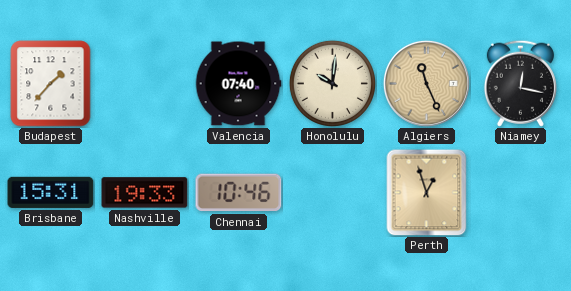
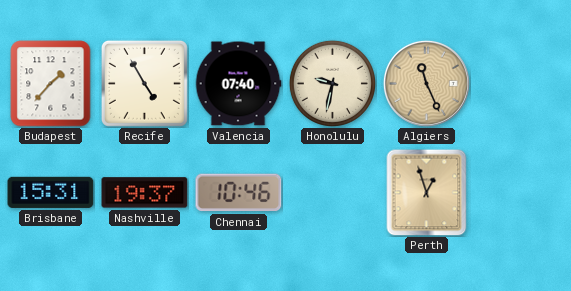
Recife: none -> 4:55
Honolulu: 10:01 -> 9:32
Niamey: 12:17 -> none
Nashville: 19:33 -> 19:37
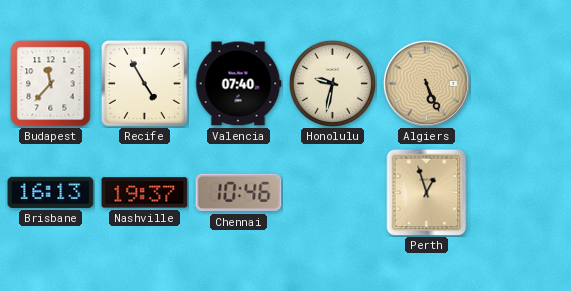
Budapest: 1:37 -> 11:37
Algiers: 11:26 -> 5:26
Brisbane: 15:31 -> 16:13
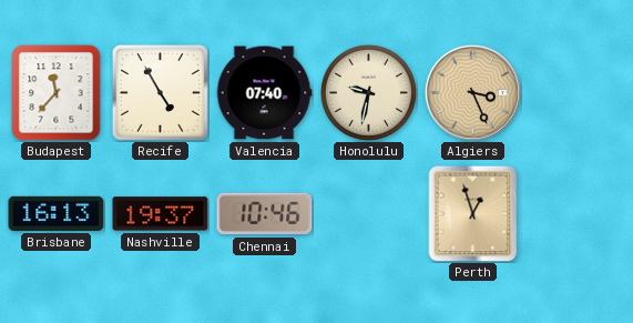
Algiers: 5:26 -> 3:26
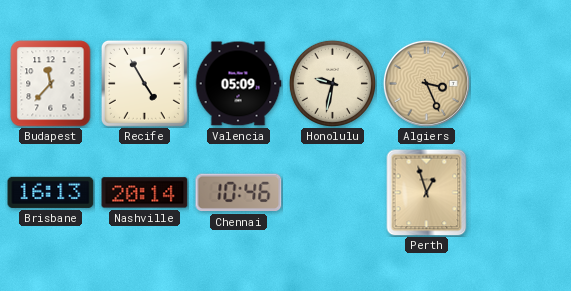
Valencia: 07:40 -> 05:09
Nashville: 19:37 -> 20:14
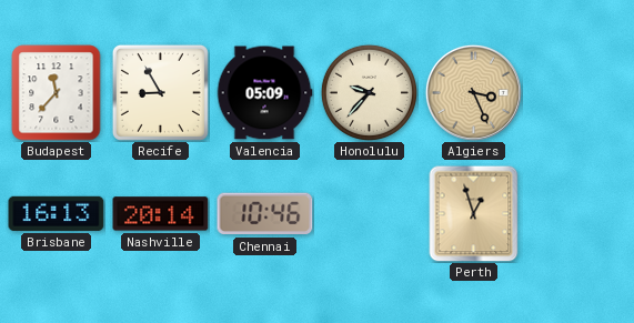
Recife: 4:55 -> 8:55
Honolulu: 9:32 -> 9:37
